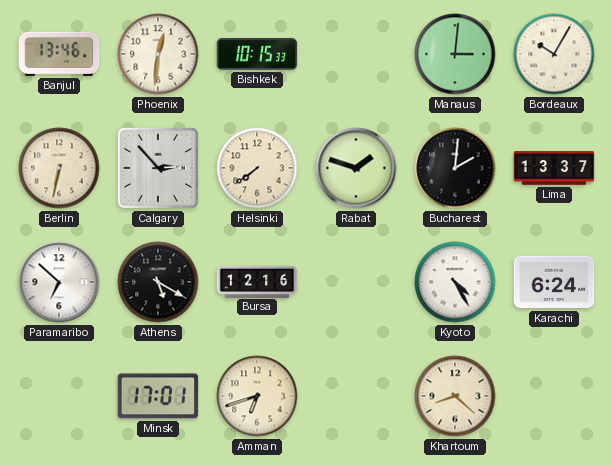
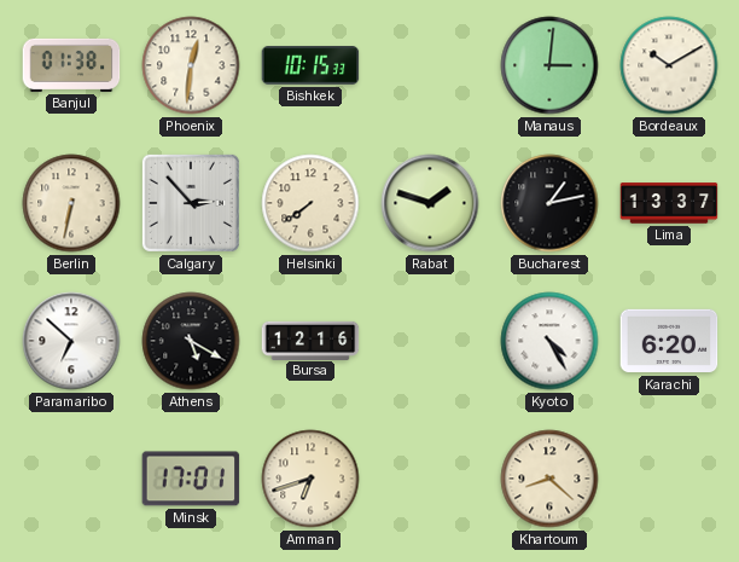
Banjul: 13:46 -> 01:38
Bordeaux: 10:05 -> 10:10
Bucharest: 2:01 -> 1:13
Karachi: 6:24 -> 6:20
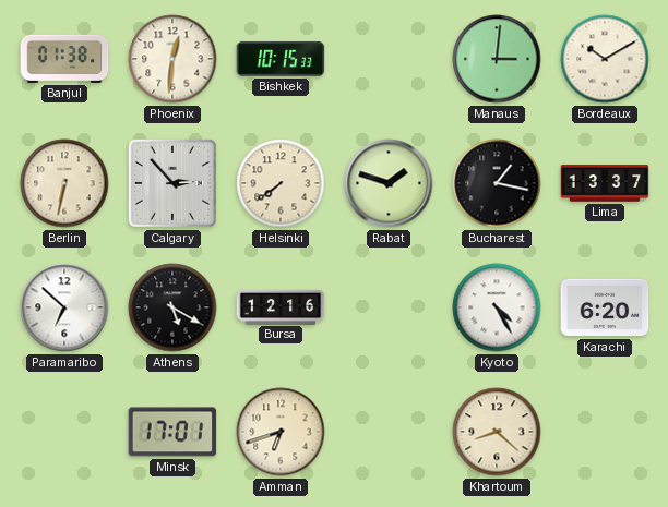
Bucharest: 1:13 -> 1:17
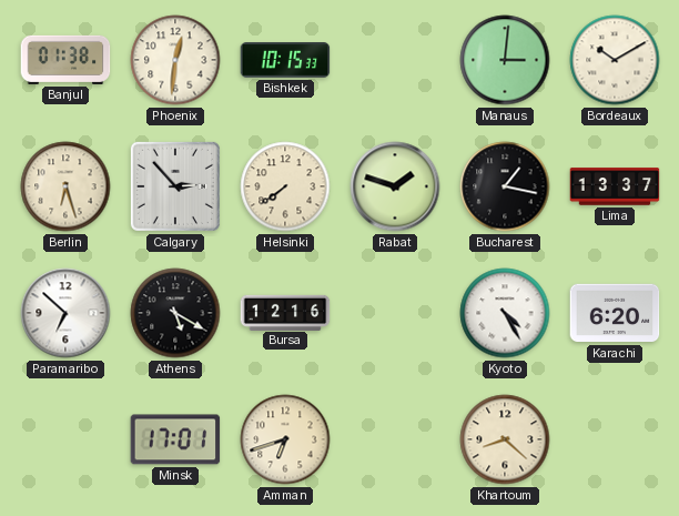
Berlin: 6:32 -> 6:27
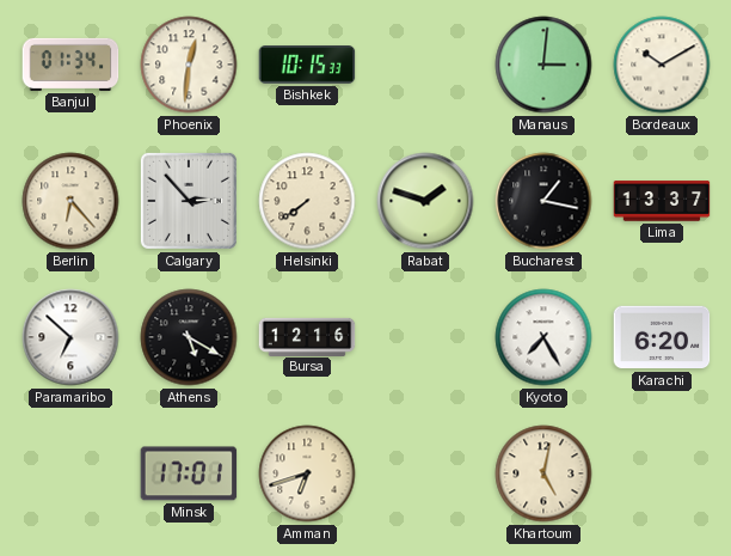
Banjul: 01:38 -> 01:34
Berlin: 6:27 -> 6:23
Kyoto: 4:25 -> 7:25
Khartoum: 8:22 -> 5:02
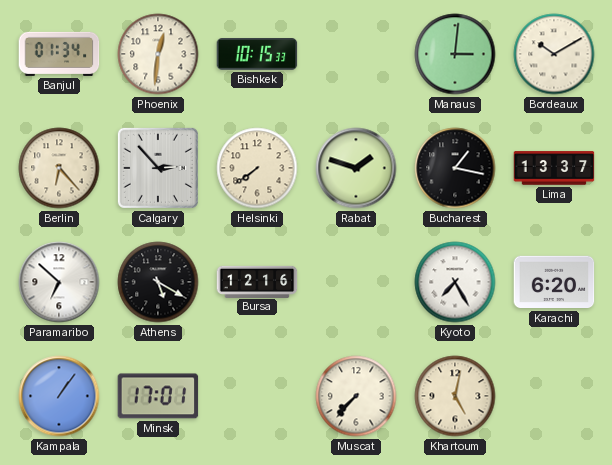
Kampala: none -> 1:06
Amman: 6:42 -> none
Muscat: none -> 7:37
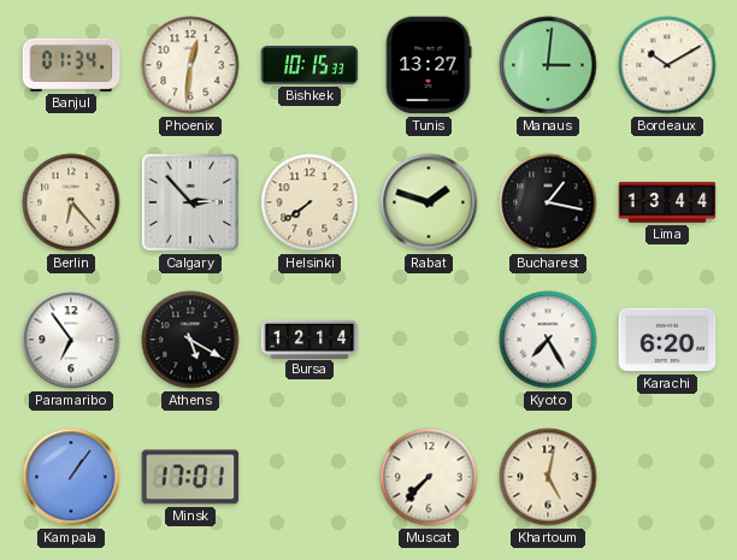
Tunis: none -> 13:27
Lima: 13:37 -> 13:44
Paramaribo: 6:52 -> 6:54
Bursa: 12:16 -> 12:14
